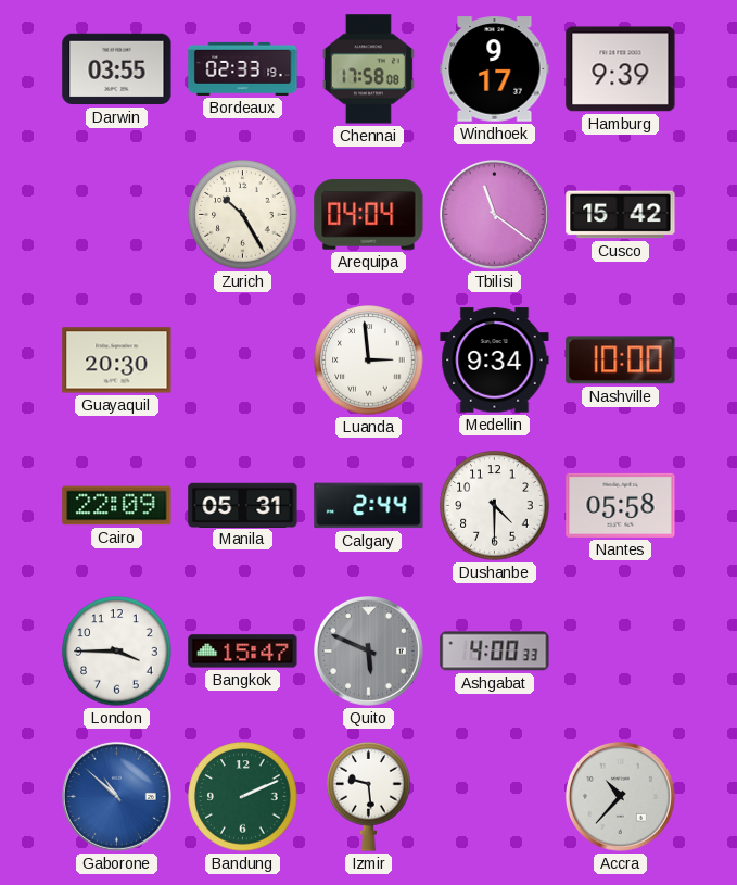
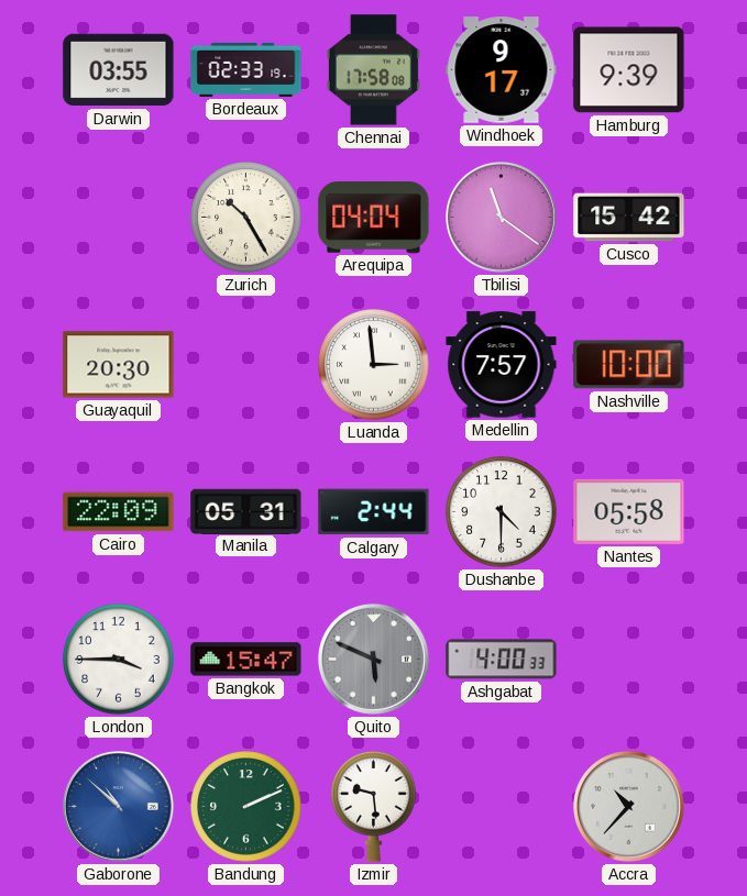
Medellin: 9:34 -> 7:57
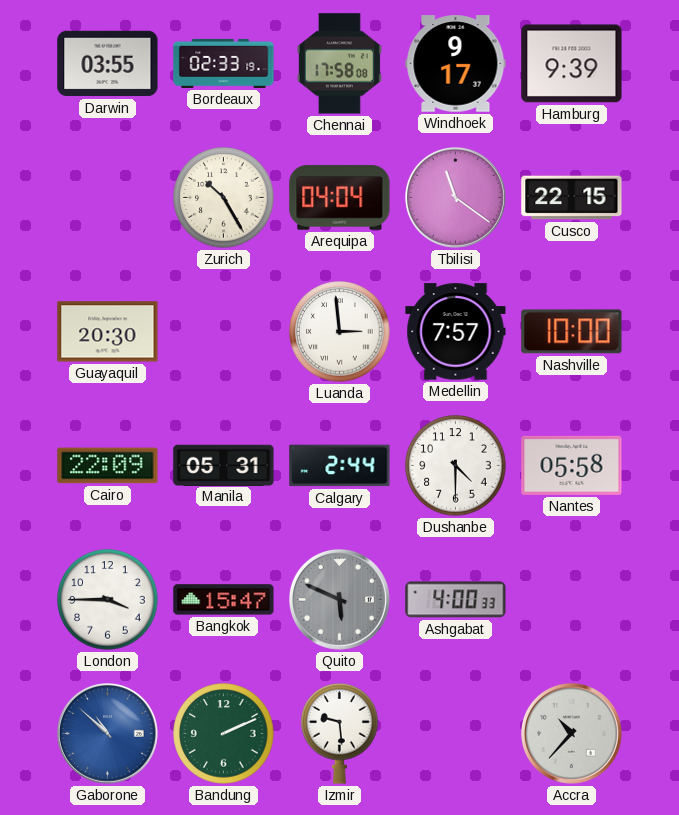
Cusco: 15:42 -> 22:15
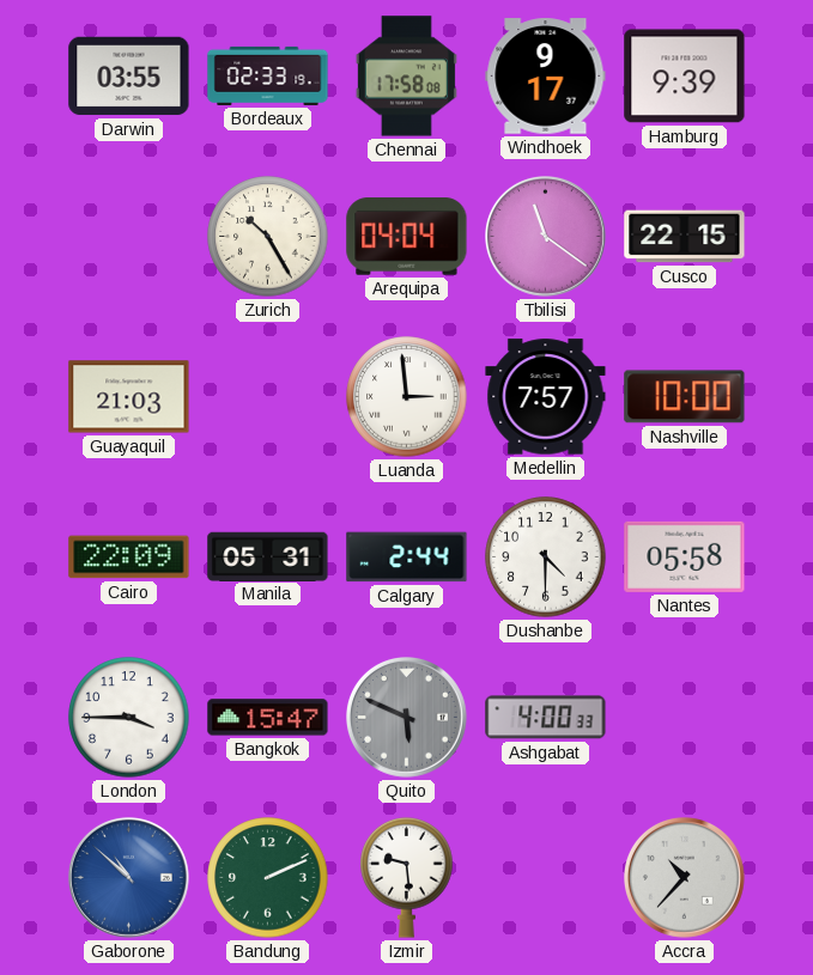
Guayaquil: 20:30 -> 21:03
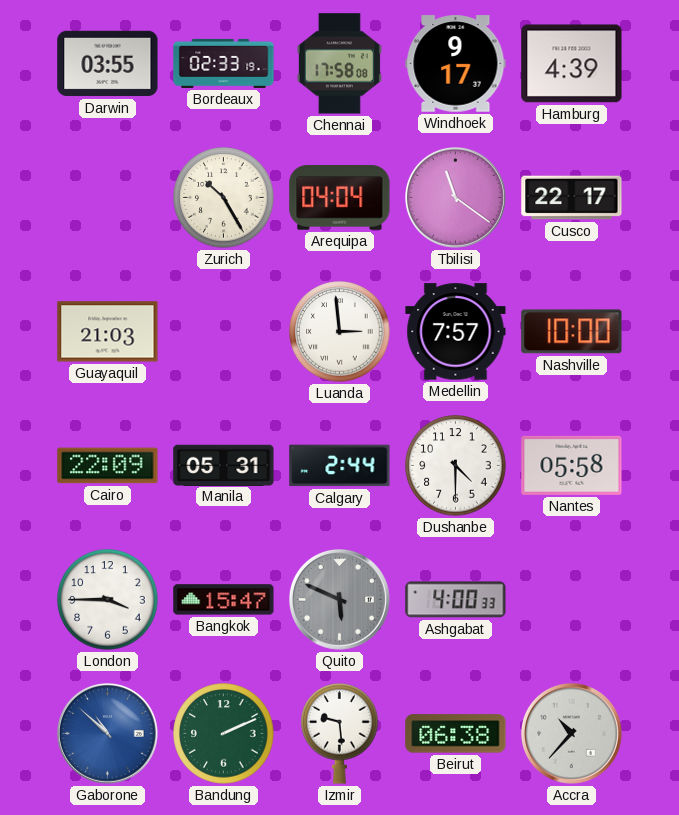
Hamburg: 9:39 -> 4:39
Cusco: 22:15 -> 22:17
Beirut: none -> 06:38
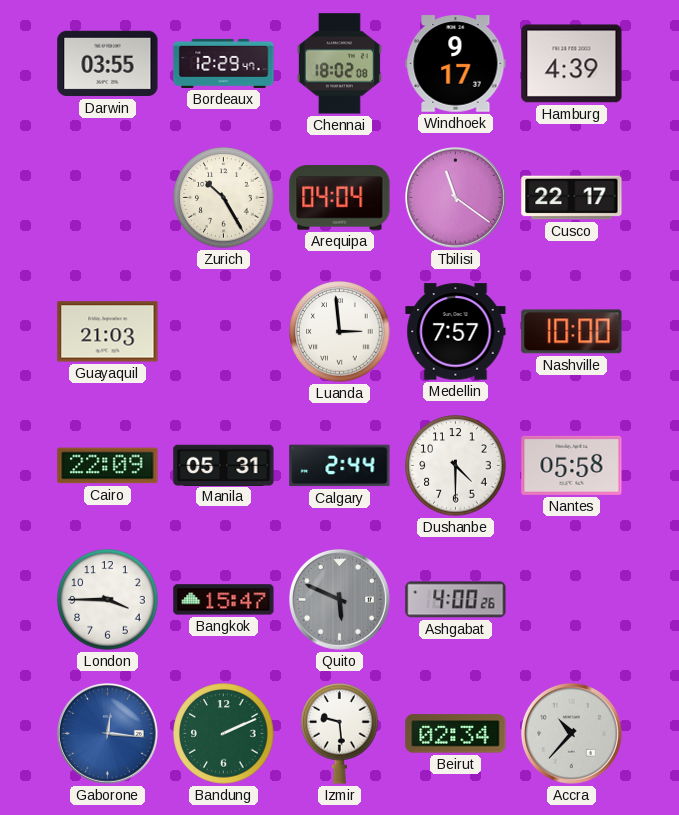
Bordeaux: 02:33 -> 12:29
Chennai: 17:58 -> 18:02
Ashgabat: 4:00:33 -> 4:00:26
Gaborone: 10:52 -> 12:16
Beirut: 06:38 -> 02:34
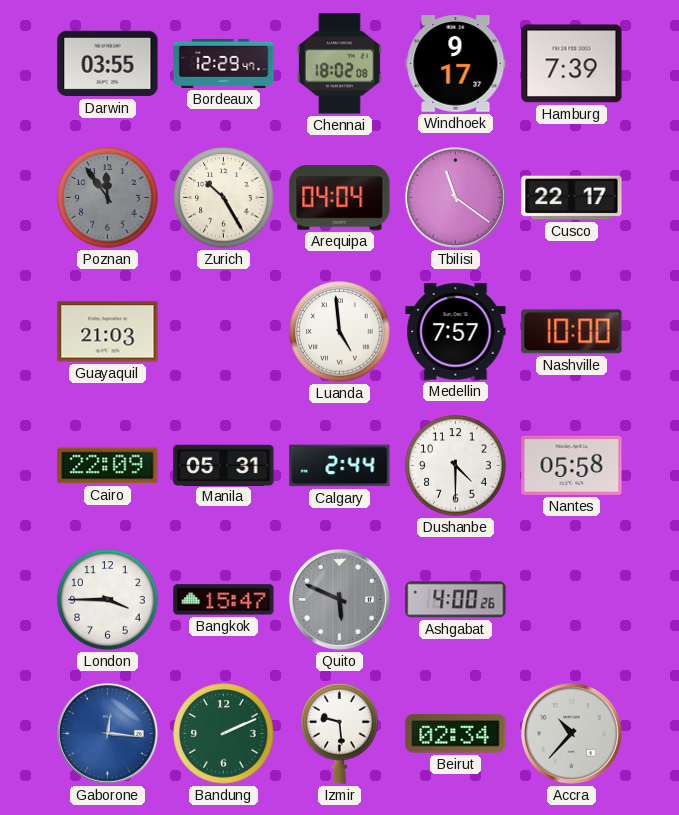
Hamburg: 4:39 -> 7:39
Poznan: none -> 11:54
Luanda: 2:59 -> 4:59
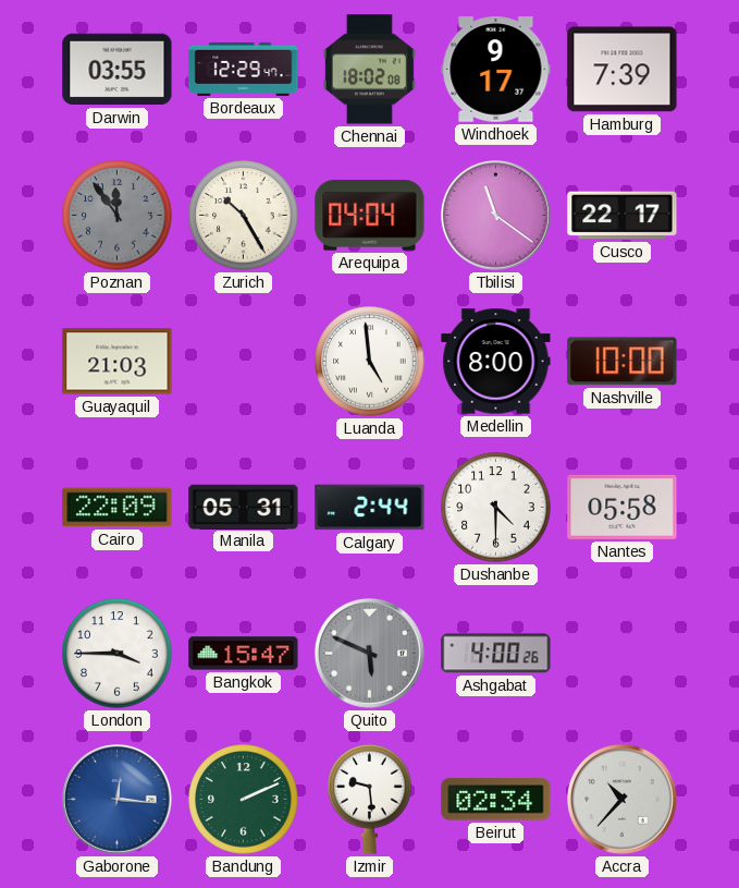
Medellin: 7:57 -> 8:00
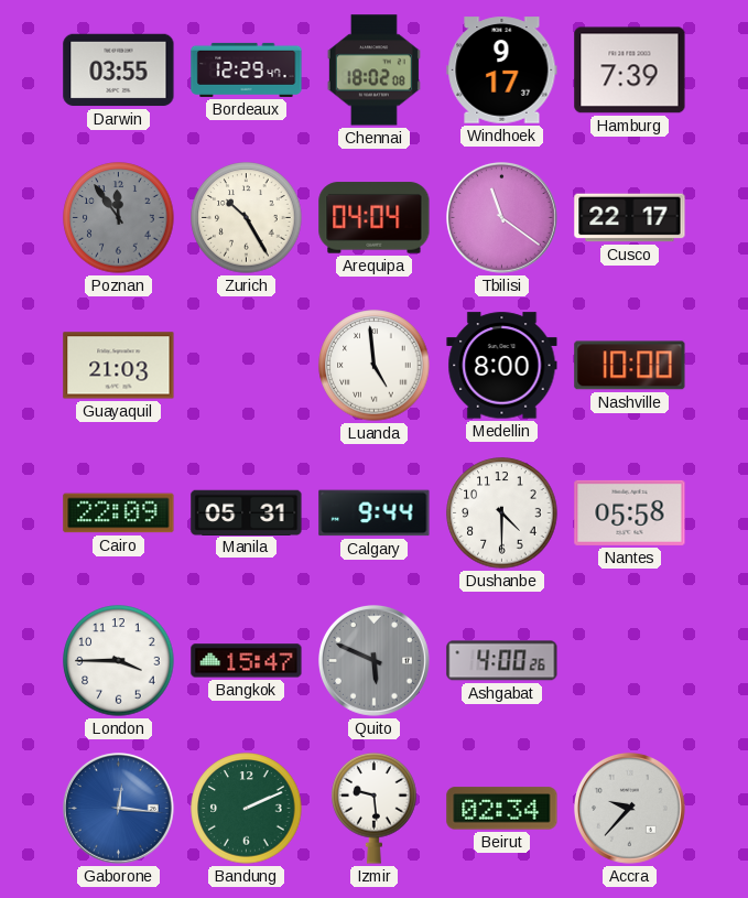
Calgary: 2:44 -> 9:44
Accra: 10:37 -> 9:37
